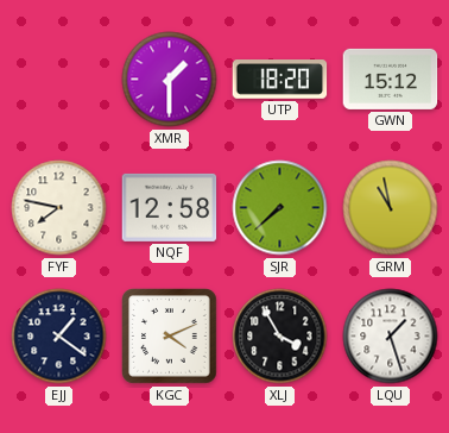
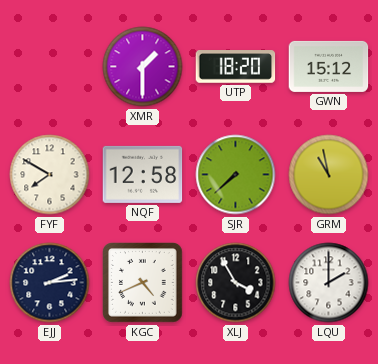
FYF: 7:47 -> 7:50
EJJ: 1:21 -> 2:14
KGC: 4:11 -> 4:41
LQU: 1:27 -> 2:00
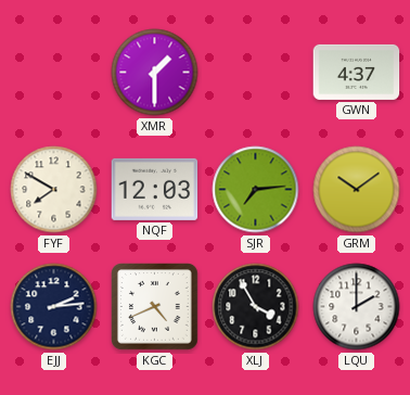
UTP: 18:20 -> none
GWN: 15:12 -> 4:37
NQF: 12:58 -> 12:03
SJR: 7:38 -> 7:14
GRM: 10:58 -> 10:09
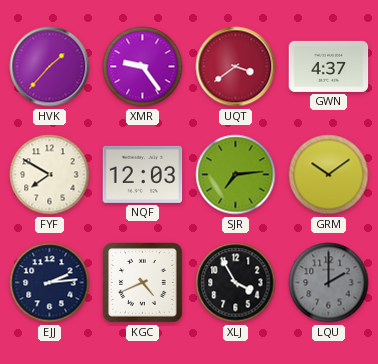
HVK: none -> 1:37
XMR: 1:30 -> 9:24
UQT: none -> 3:39
LQU dial: white -> grey
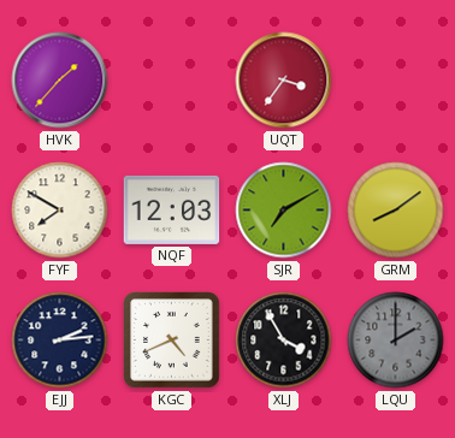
XMR: 9:24 -> none
UQT: 3:39 -> 3:36
GWN: 4:37 -> none
SJR: 7:14 -> 7:10
GRM: 10:09 -> 8:09
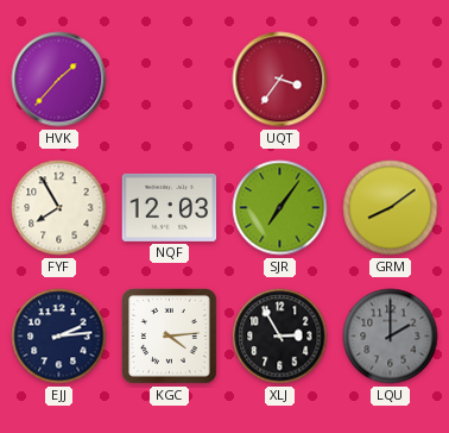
FYF: 7:50 -> 7:55
SJR: 7:10 -> 7:06
KGC: 4:41 -> 4:14
XLJ: 3:55 -> 2:55
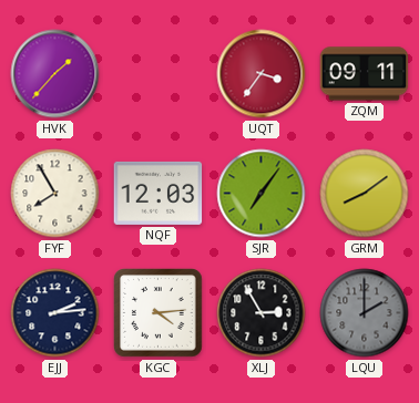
ZQM: none -> 09:11
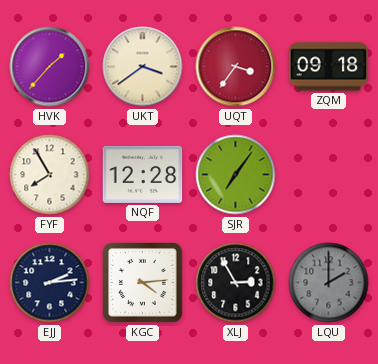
UKT: none -> 3:39
ZQM: 09:11 -> 09:18
NQF: 12:03 -> 12:28
GRM: 8:09 -> none
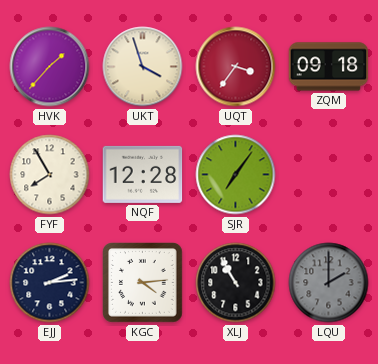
UKT: 3:39 -> 3:57
XLJ: 2:55 -> 10:55
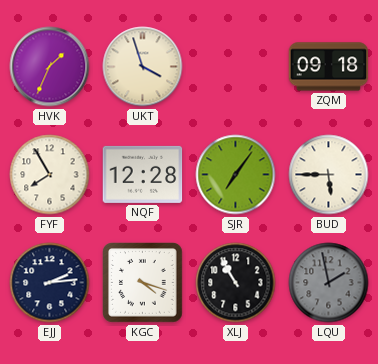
HVK: 1:37 -> 1:34
UQT: 3:36 -> none
BUD: none -> 5:45
KGC: 4:14 -> 4:18
LQU: 2:00 -> 1:58
